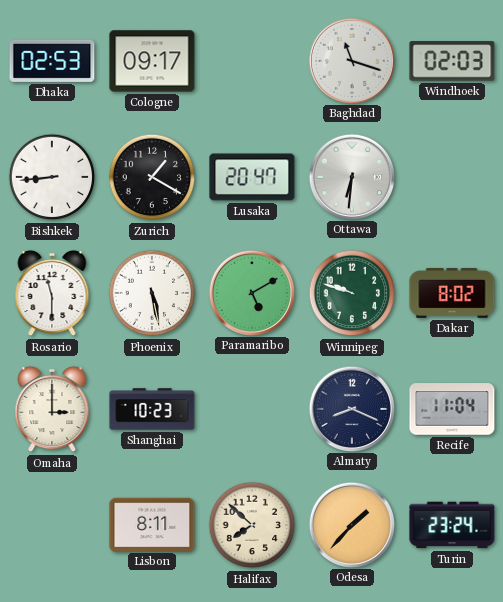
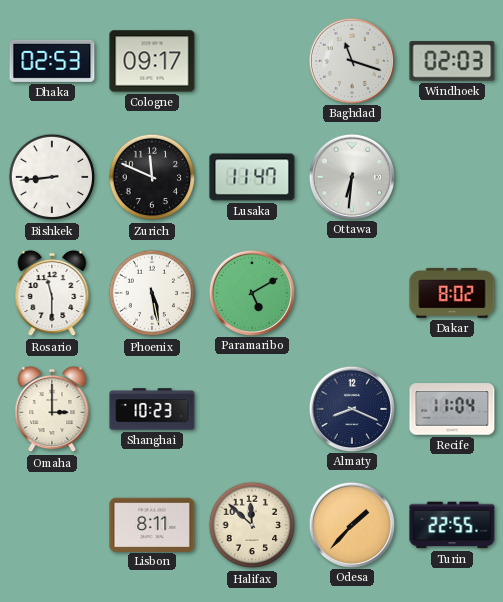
Zurich: 1:20 -> 11:49
Lusaka: 20:47 -> 11:47
Winnipeg: 9:48 -> none
Halifax: 7:52 -> 11:52
Turin: 23:24 -> 22:55
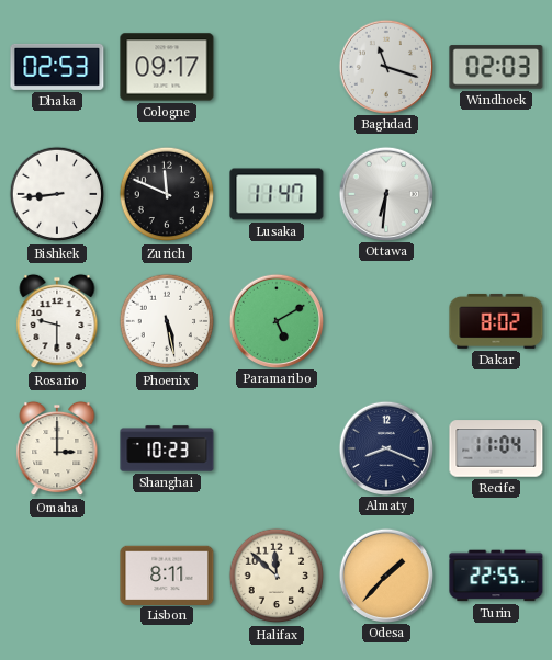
Rosario: 11:30 -> 9:30
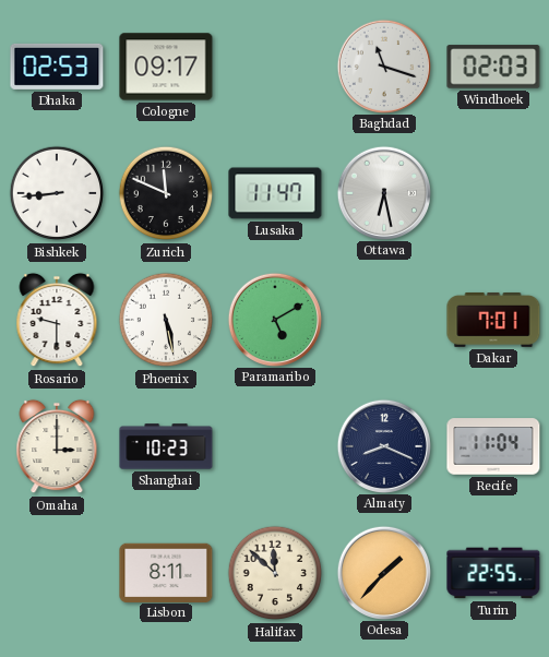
Ottawa: 6:31 -> 6:28
Dakar: 8:02 -> 7:01
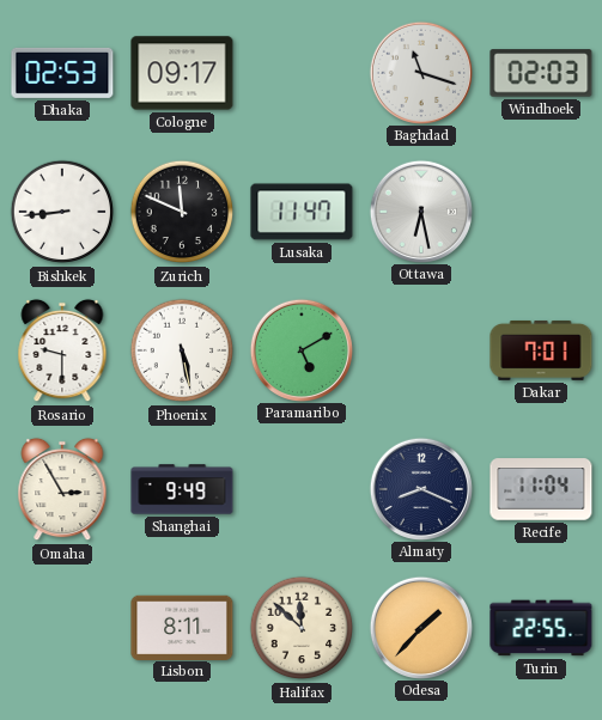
Omaha: 3:00 -> 2:55
Shanghai: 10:23 -> 9:49
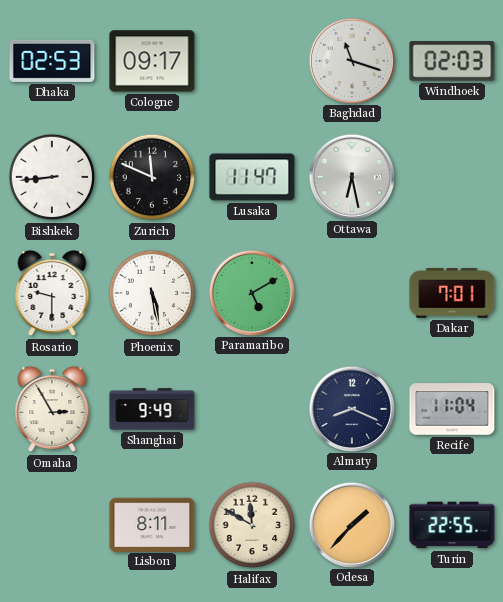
Halifax: 11:52 -> 11:50
